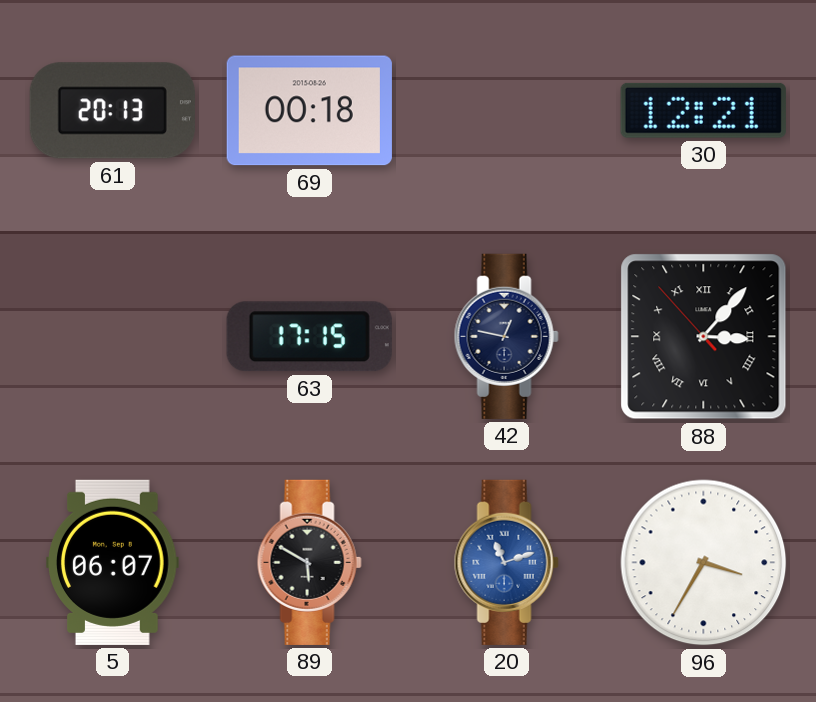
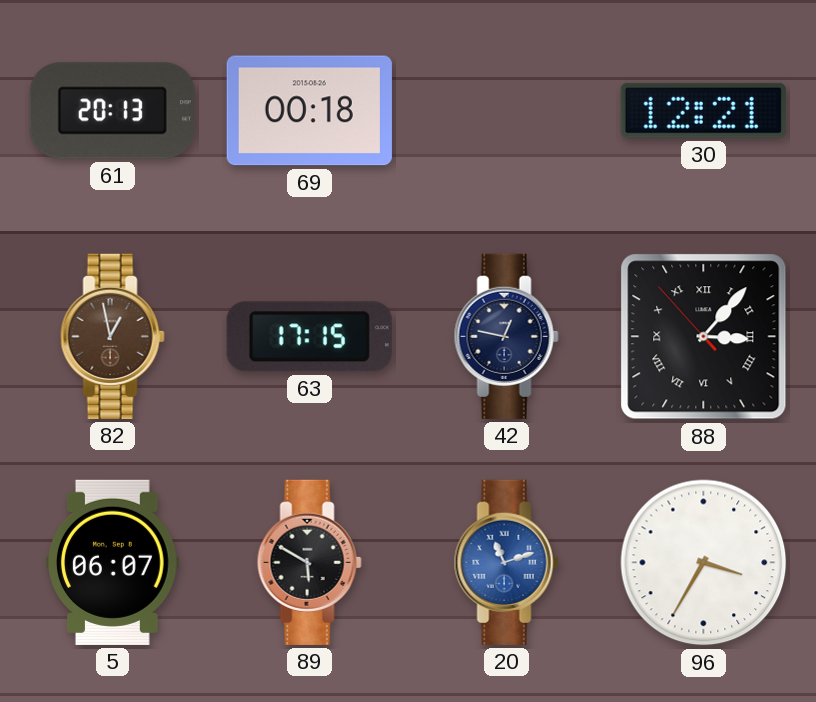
82: none -> 12:58
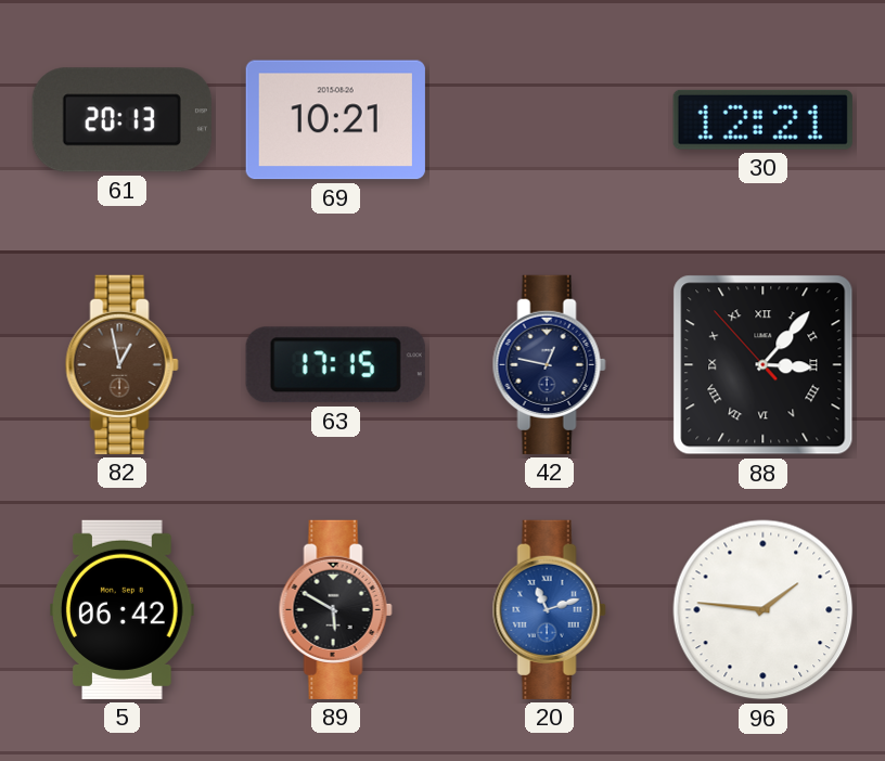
69: 00:18 -> 10:21
5: 06:07 -> 06:42
96: 3:35 -> 1:46
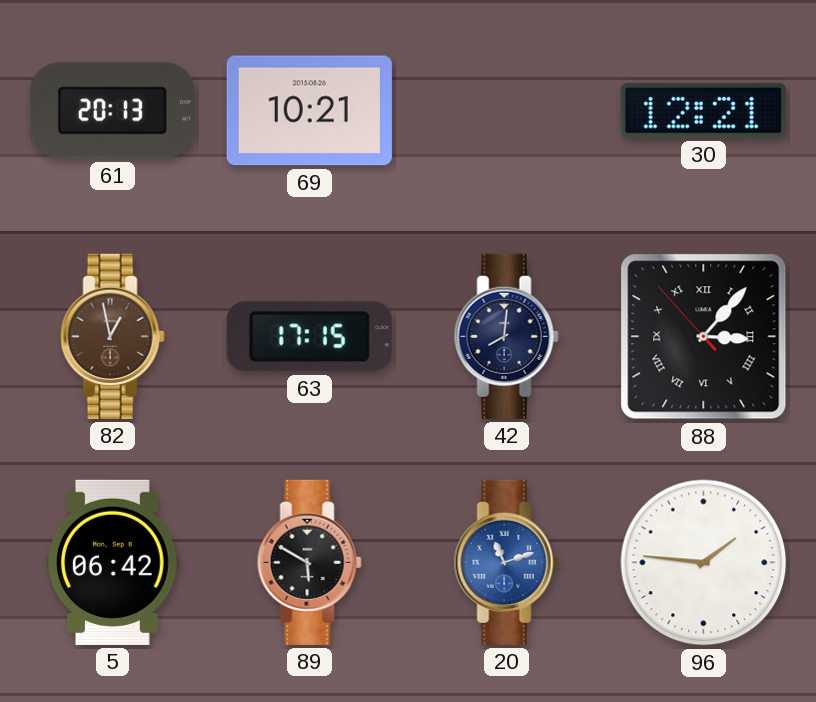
42: 12:47 -> 8:01
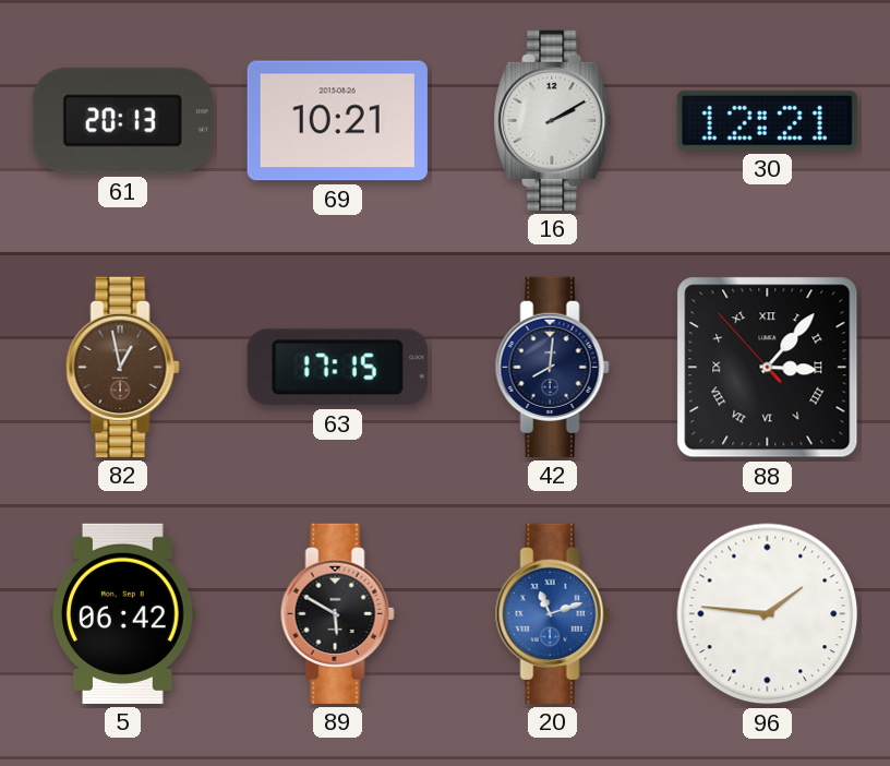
16: none -> 2:10
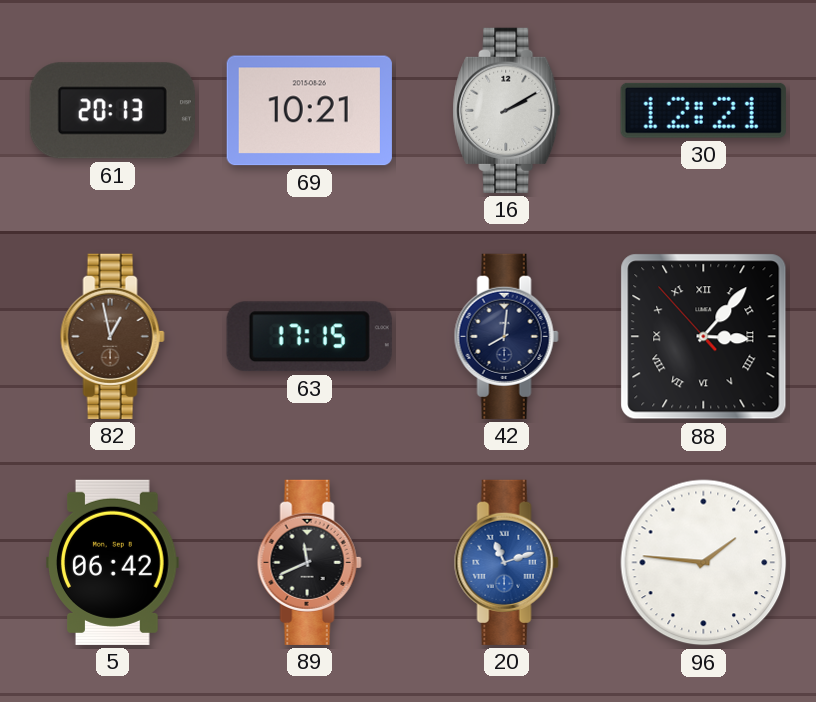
89: 5:50 -> 11:41
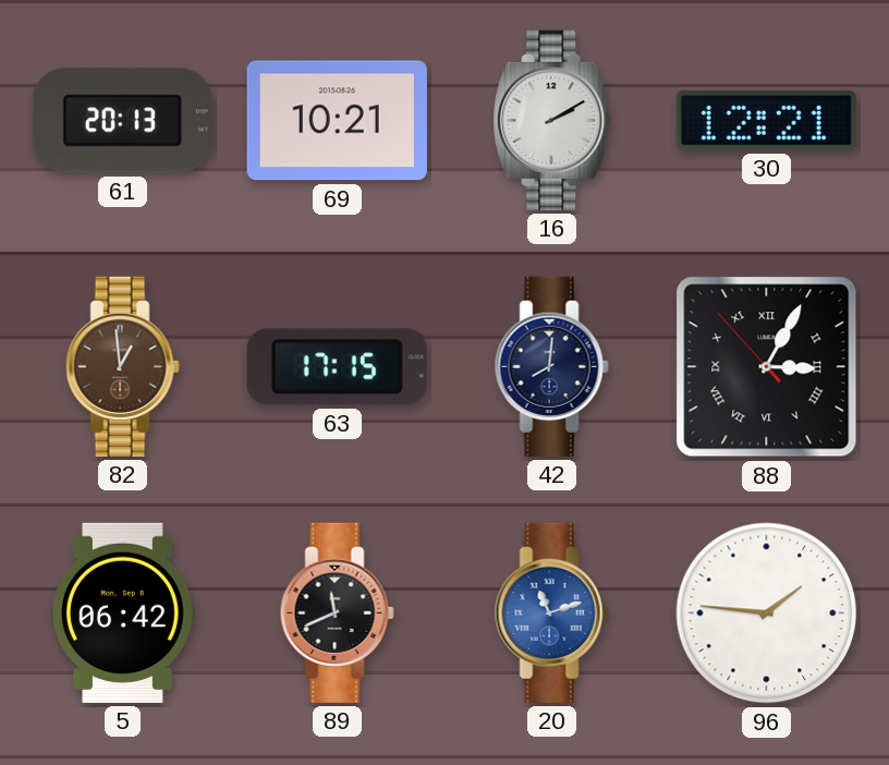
82: 12:58 -> 12:59
88: 3:06 -> 3:04
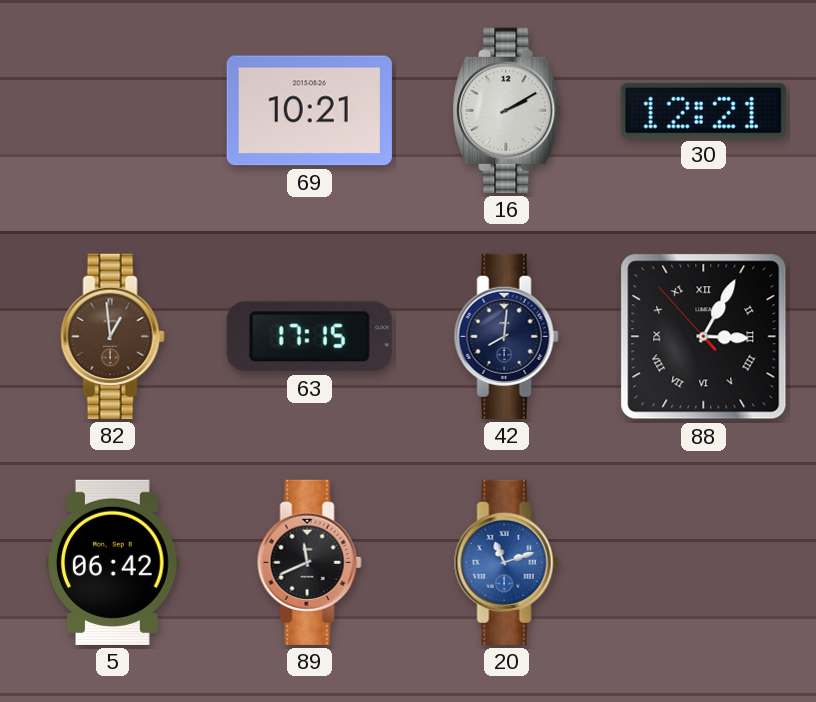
61: 20:13 -> none
96: 1:46 -> none
